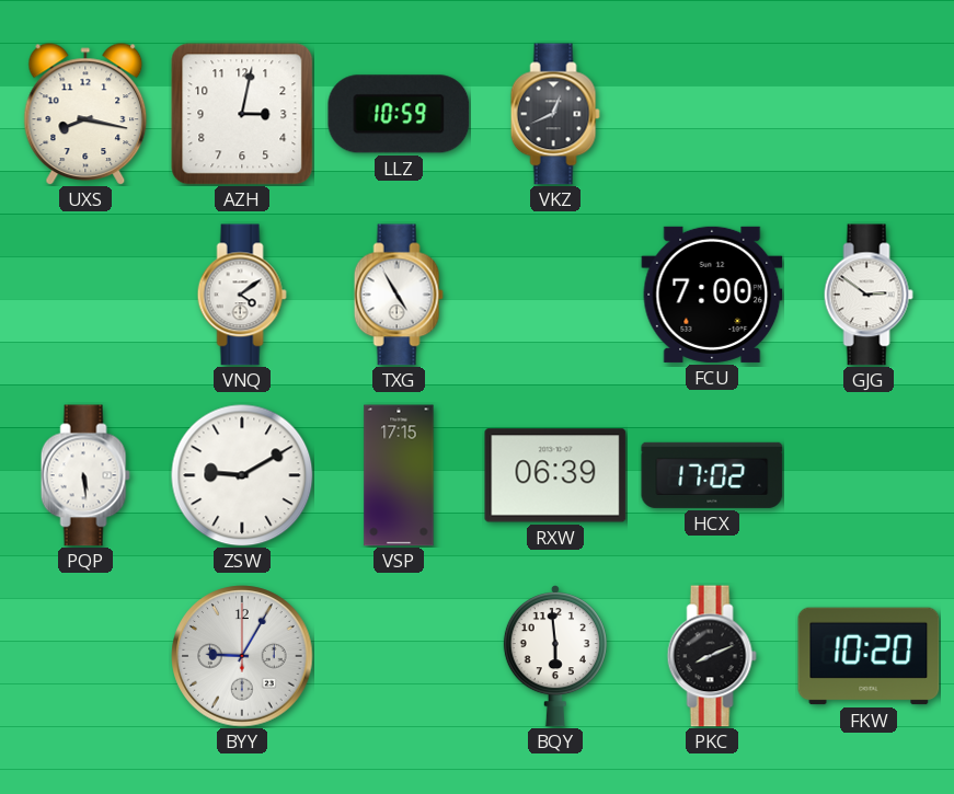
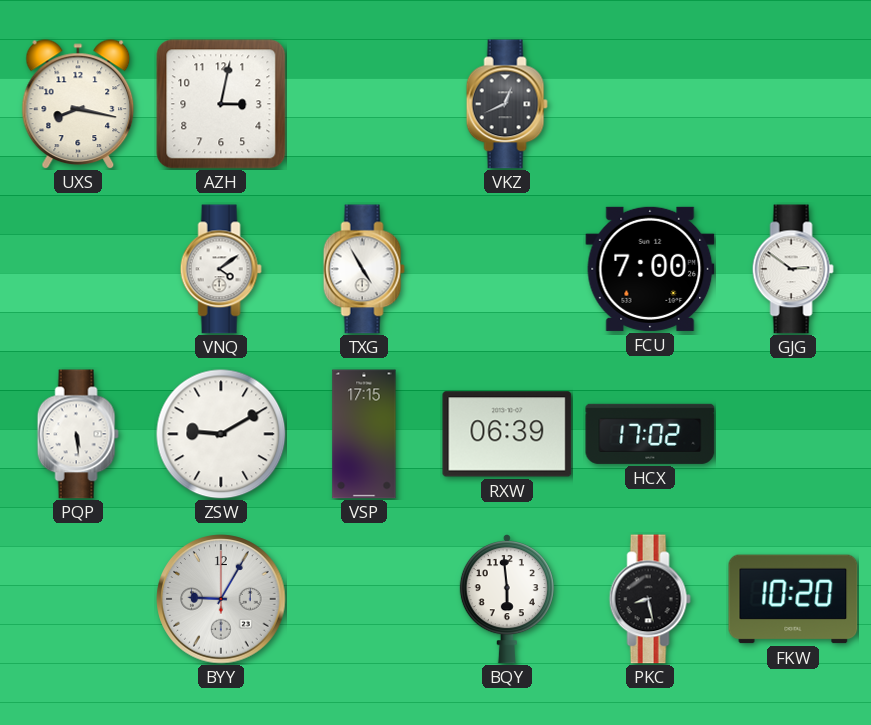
LLZ: 10:59 -> none
PKC: 8:11 -> 8:28
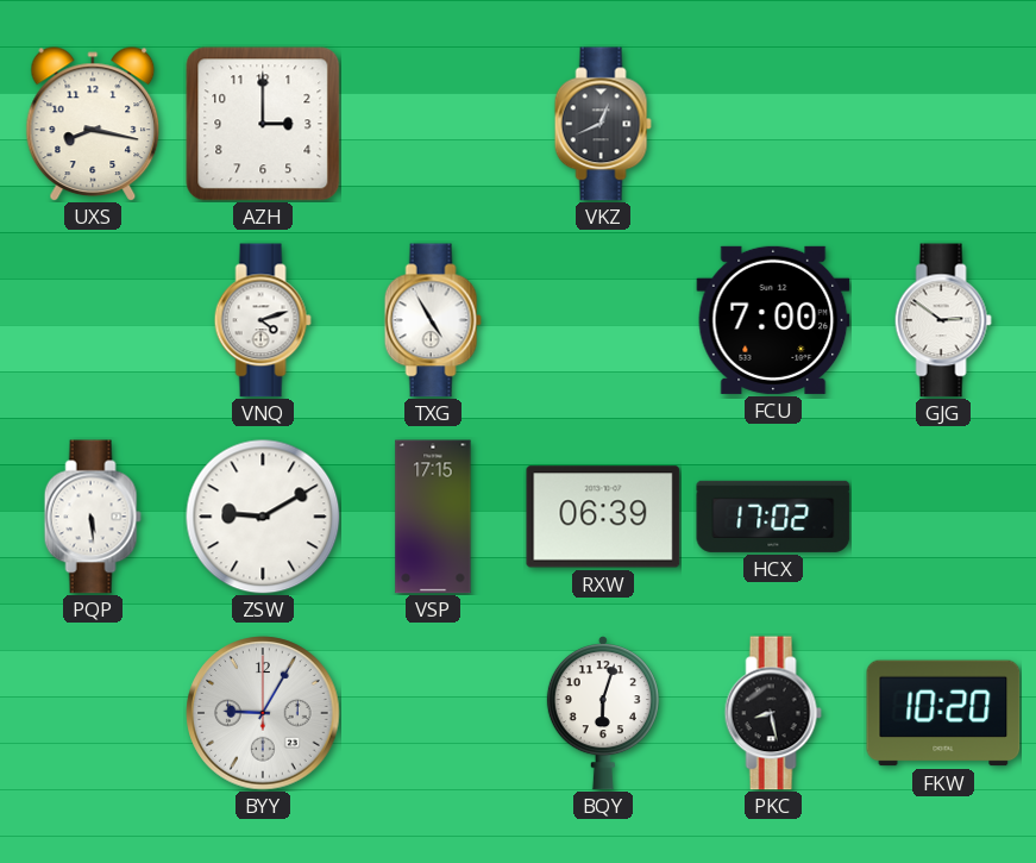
AZH: 3:02 -> 3:00
VNQ: 4:09 -> 4:12
BQY: 5:59 -> 6:03
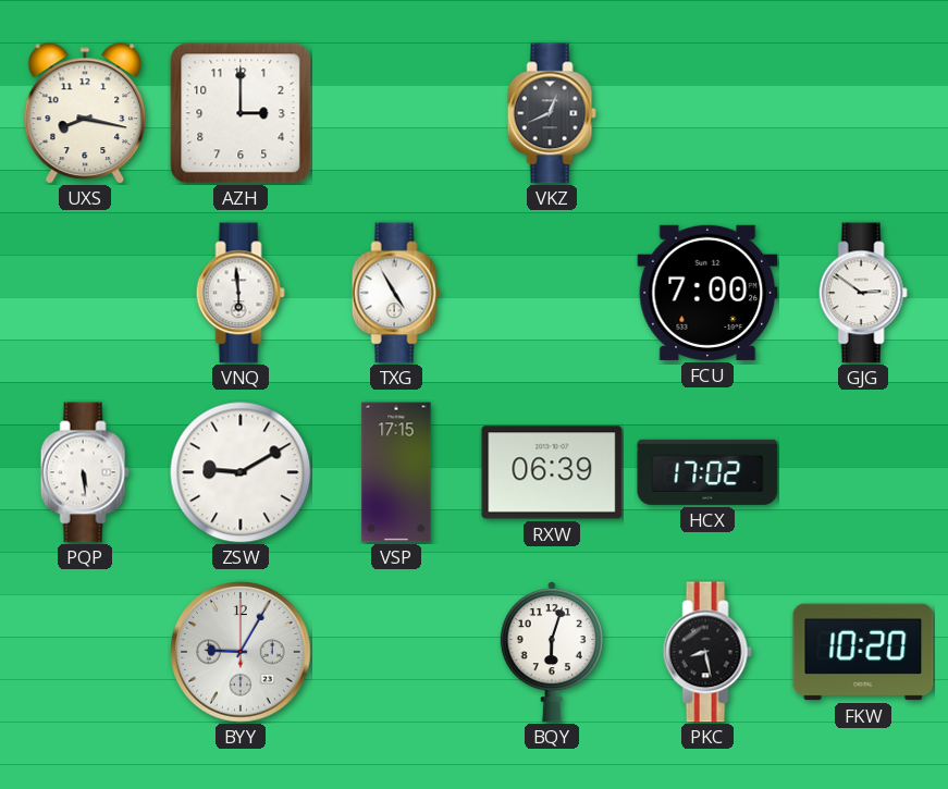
VNQ: 4:12 -> 5:59
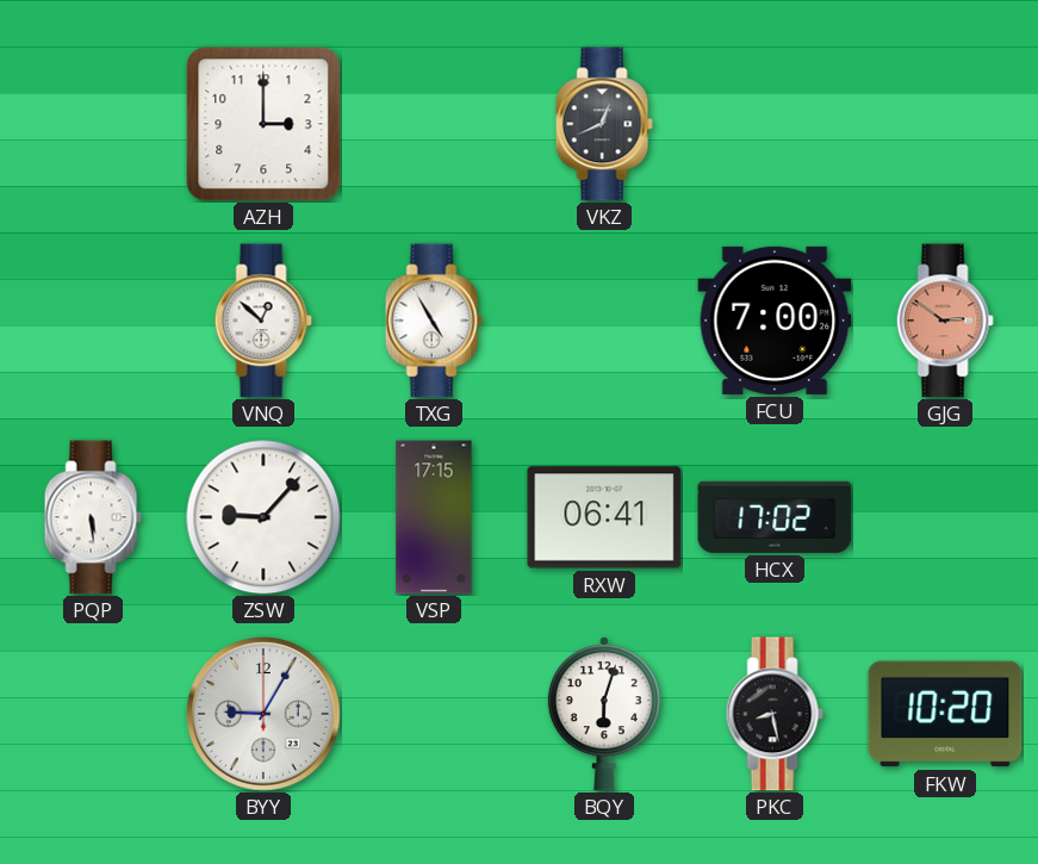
UXS: 8:17 -> none
VNQ: 5:59 -> 12:52
GJG dial: white -> salmon
ZSW: 9:10 -> 9:07
RXW: 06:39 -> 06:41
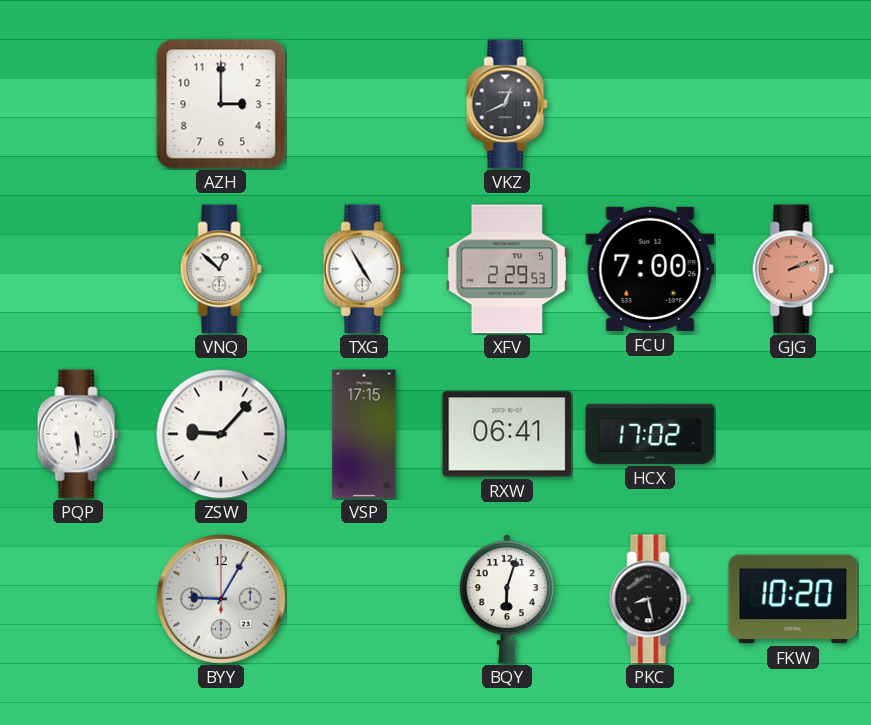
XFV: none -> 2:29
GJG: 2:51 -> 2:12
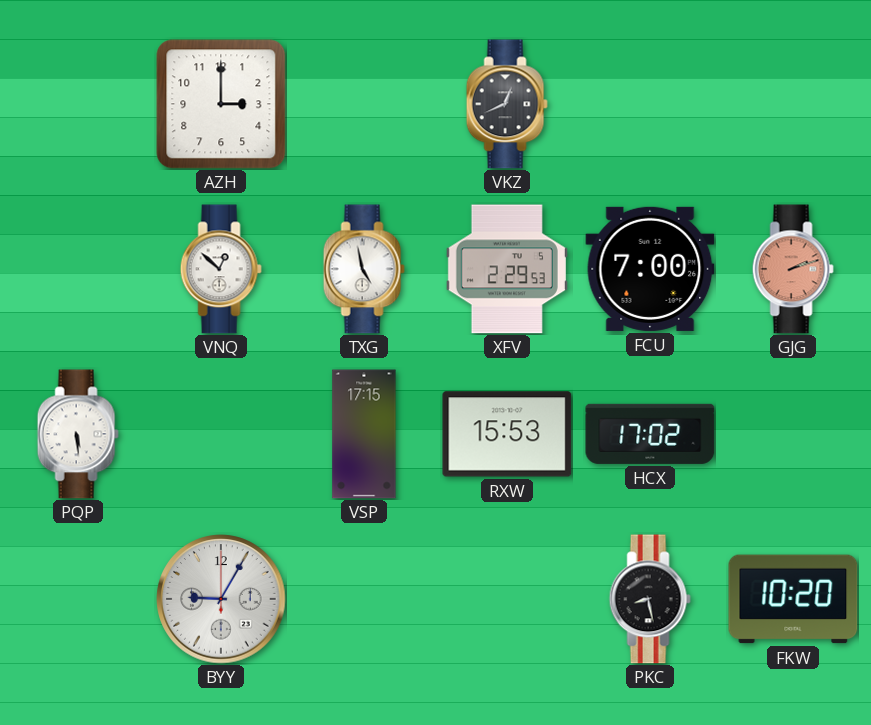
TXG: 4:55 -> 4:58
ZSW: 9:07 -> none
RXW: 06:41 -> 15:53
BQY: 6:03 -> none
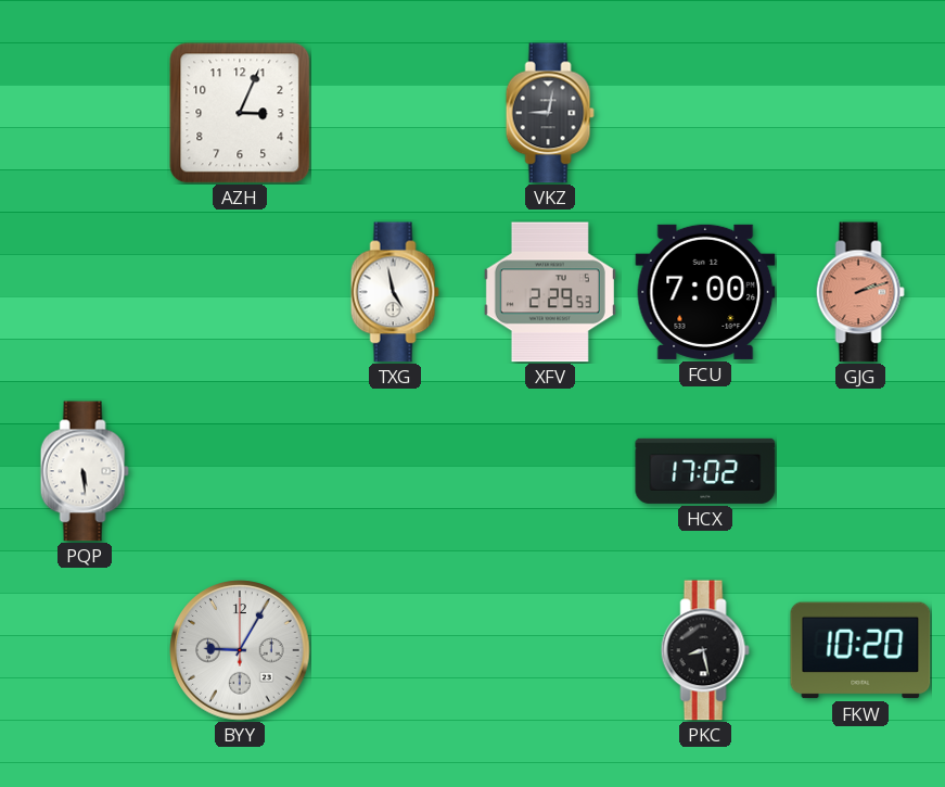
AZH: 3:00 -> 3:04
VKZ: 12:41 -> 9:02
VNQ: 12:52 -> none
VSP: 17:15 -> none
RXW: 15:53 -> none
